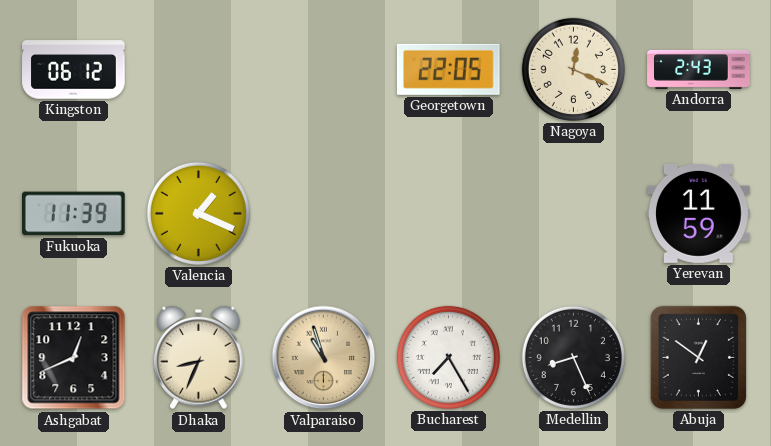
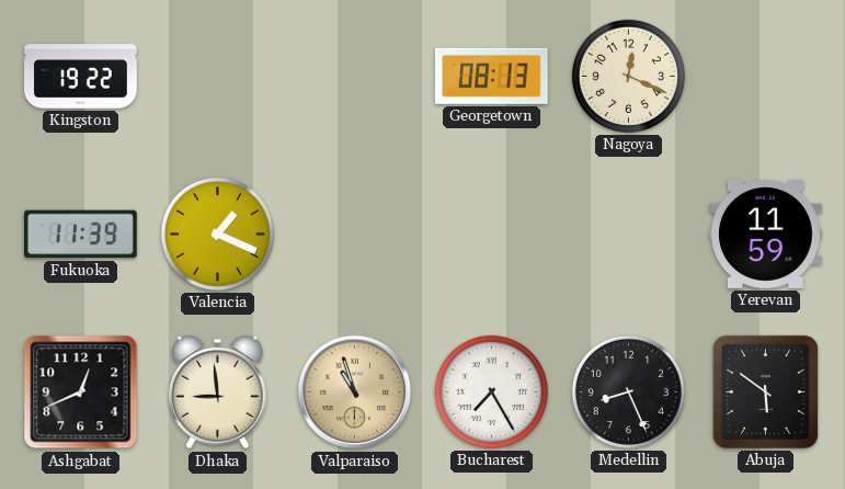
Kingston: 06:12 -> 19:22
Georgetown: 22:05 -> 08:13
Andorra: 2:43 -> none
Dhaka: 8:34 -> 8:59
Abuja: 12:51 -> 5:51
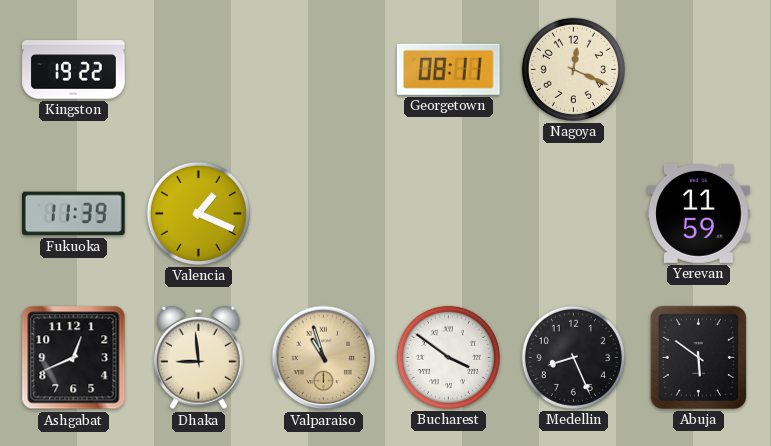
Georgetown: 08:13 -> 08:11
Bucharest: 7:25 -> 3:51
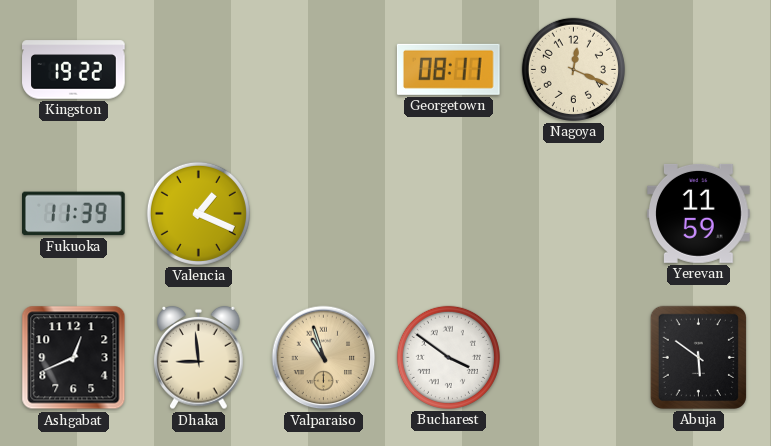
Medellin: 8:26 -> none
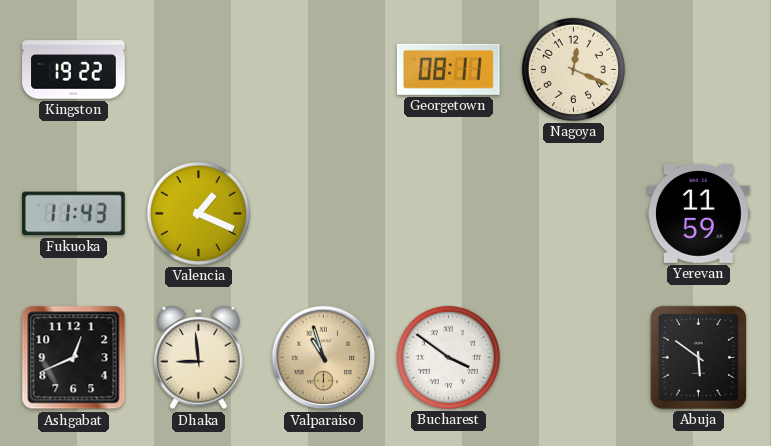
Fukuoka: 11:39 -> 11:43
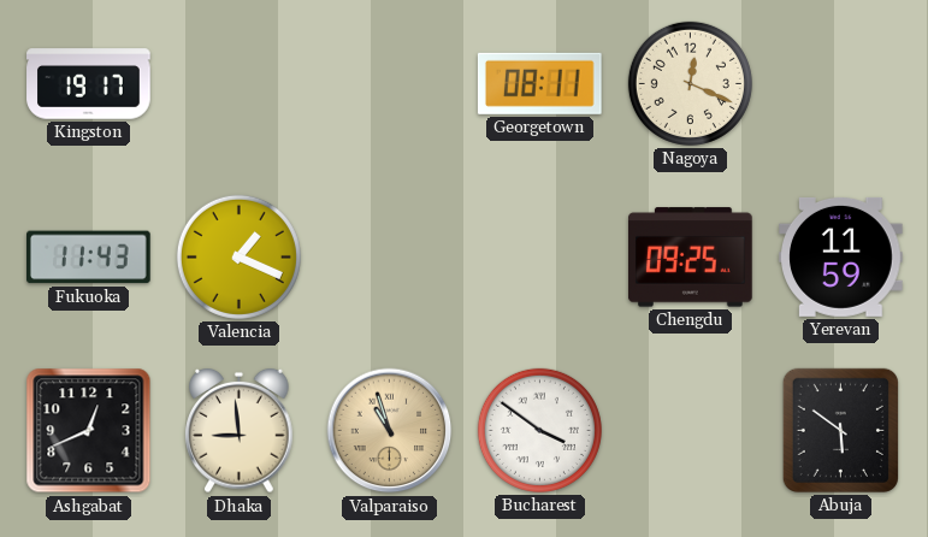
Kingston: 19:22 -> 19:17
Chengdu: none -> 09:25
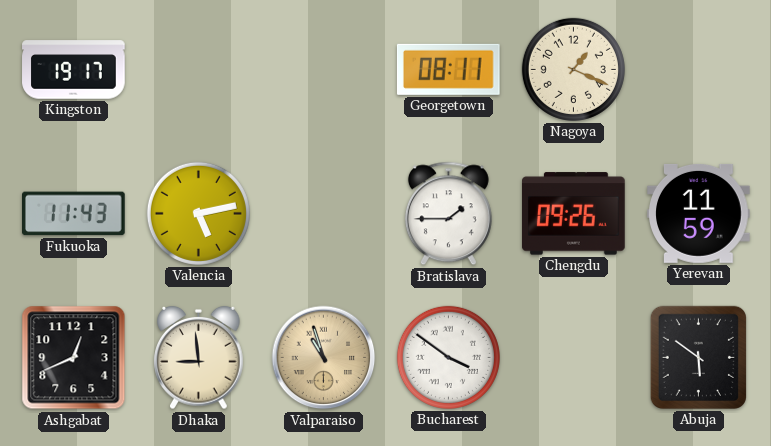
Nagoya: 12:19 -> 1:19
Valencia: 1:19 -> 5:13
Bratislava: none -> 1:45
Chengdu: 09:25 -> 09:26
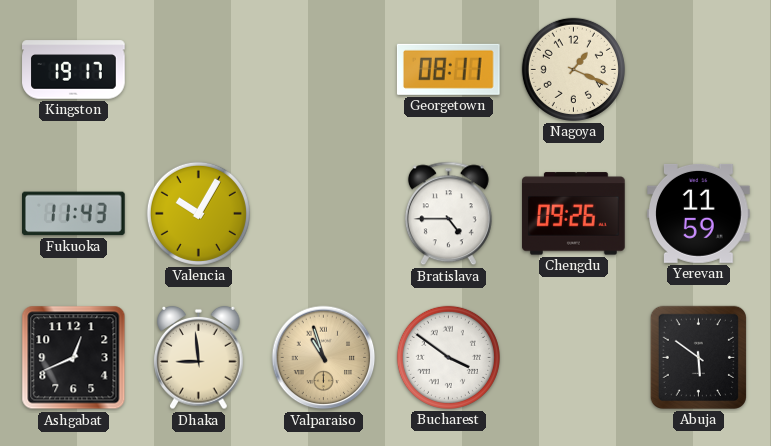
Valencia: 5:13 -> 10:05
Bratislava: 1:45 -> 4:45
